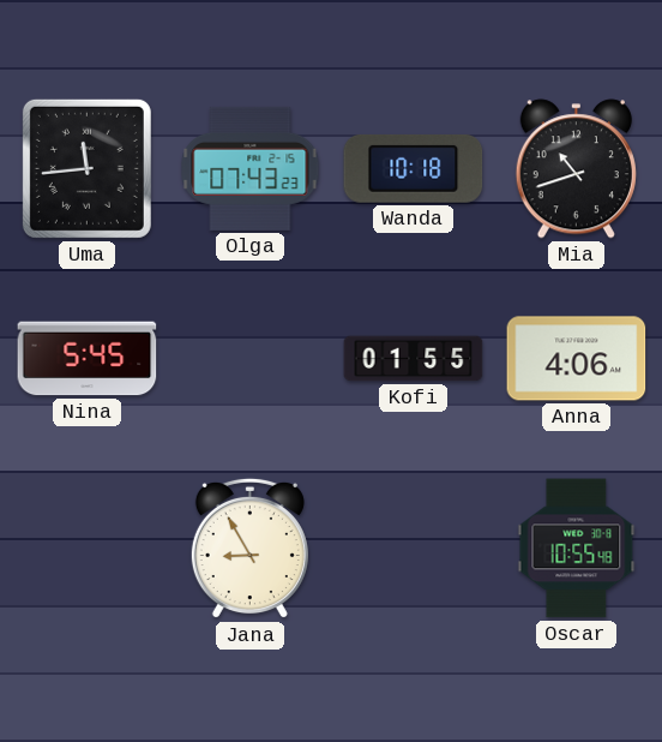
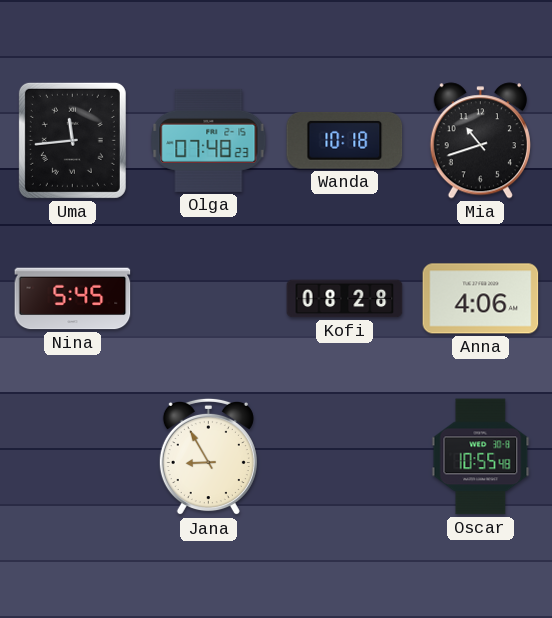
Olga: 07:43 -> 07:48
Kofi: 01:55 -> 08:28
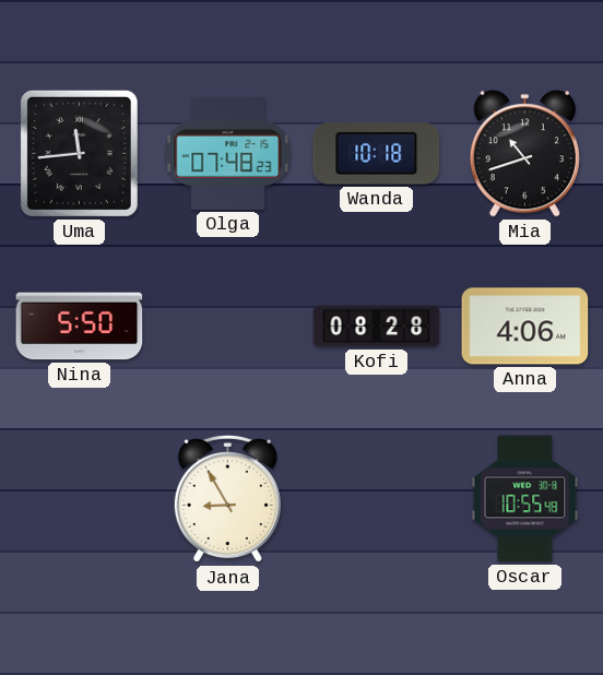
Nina: 5:45 -> 5:50
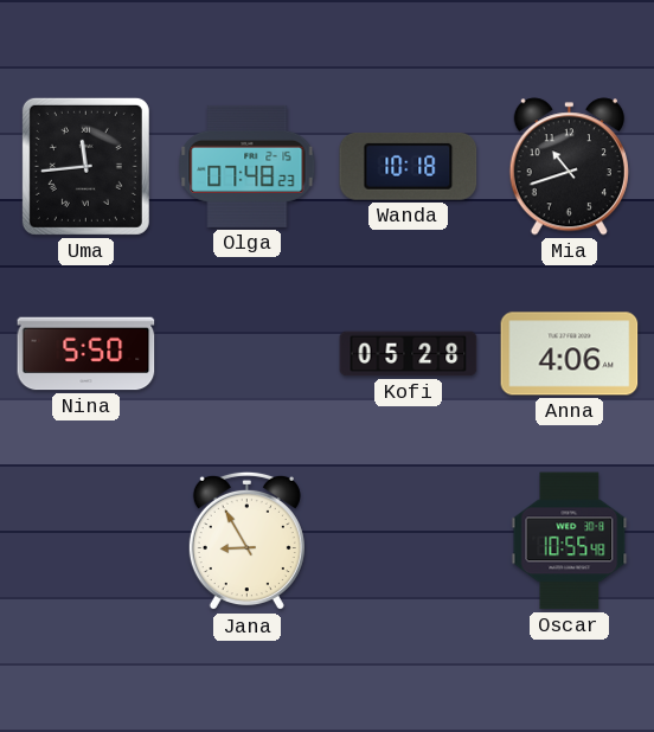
Kofi: 08:28 -> 05:28
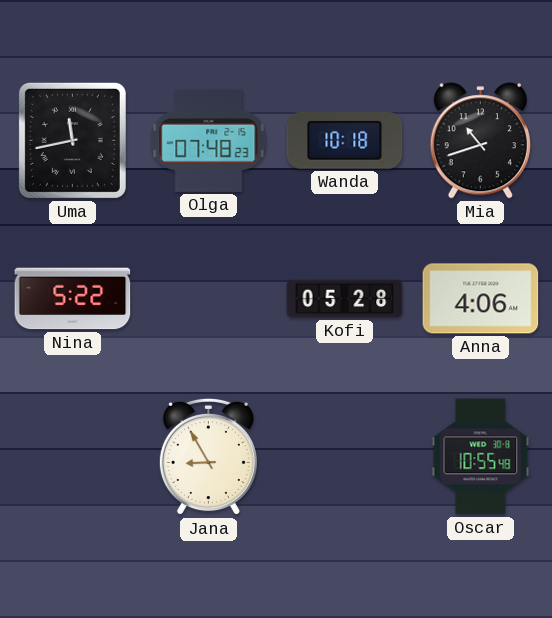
Uma: 11:44 -> 11:43
Nina: 5:50 -> 5:22
